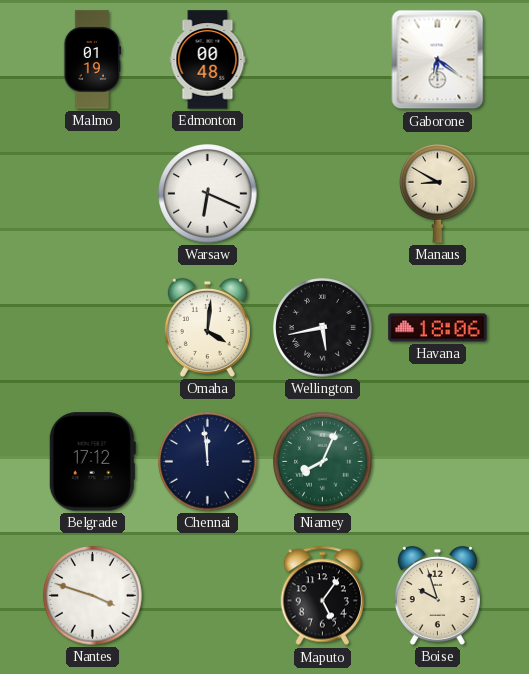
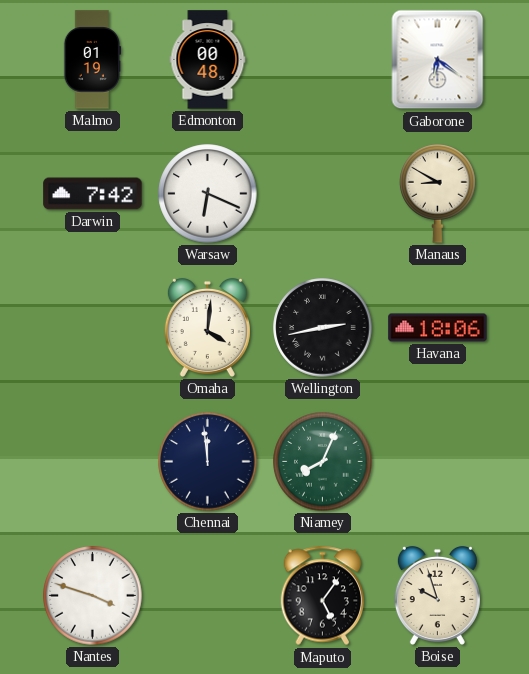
Darwin: none -> 7:42
Wellington: 5:43 -> 2:43
Belgrade: 17:12 -> none
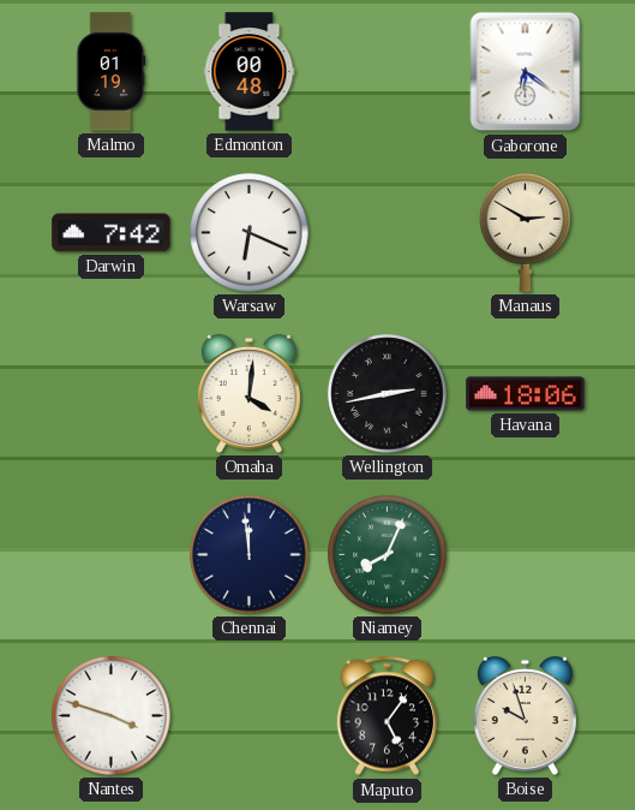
Manaus: 8:50 -> 2:50
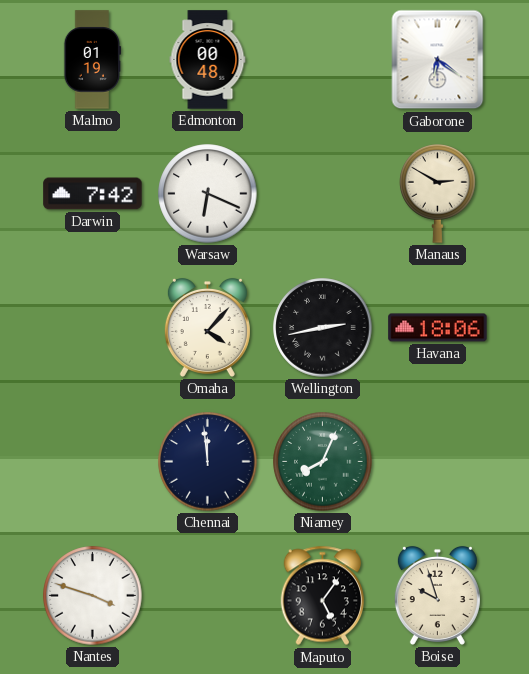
Omaha: 4:01 -> 4:07
